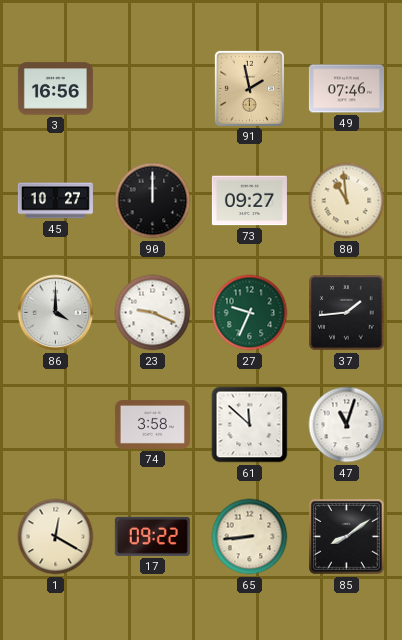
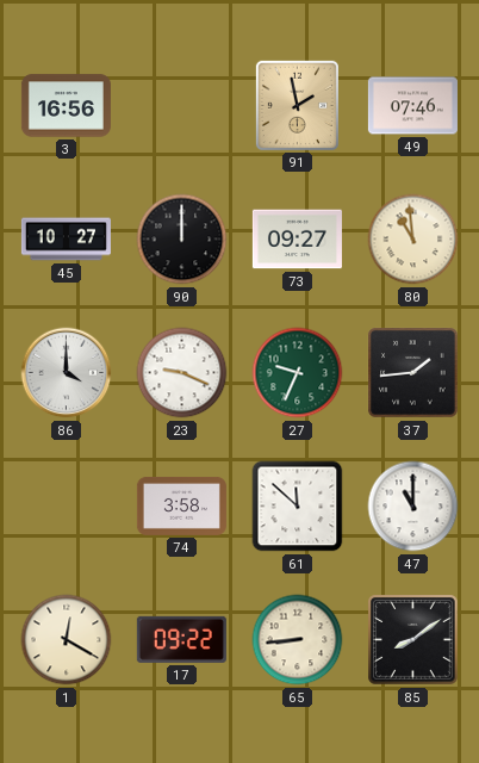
47: 11:03 -> 11:00
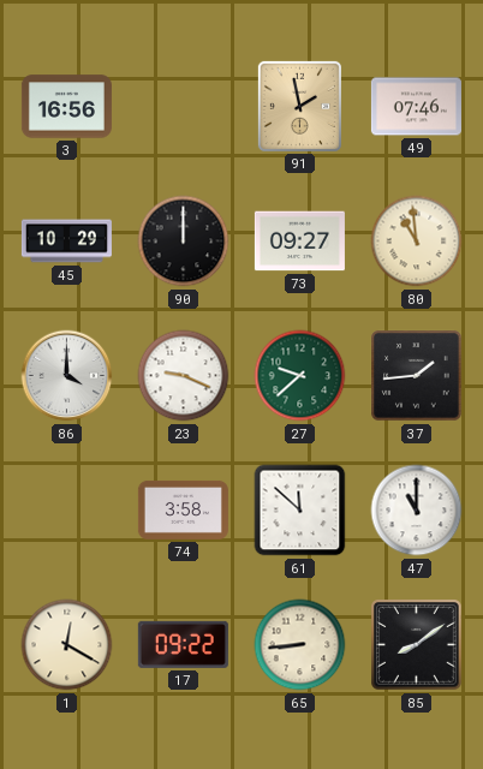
45: 10:27 -> 10:29
27: 9:34 -> 9:38
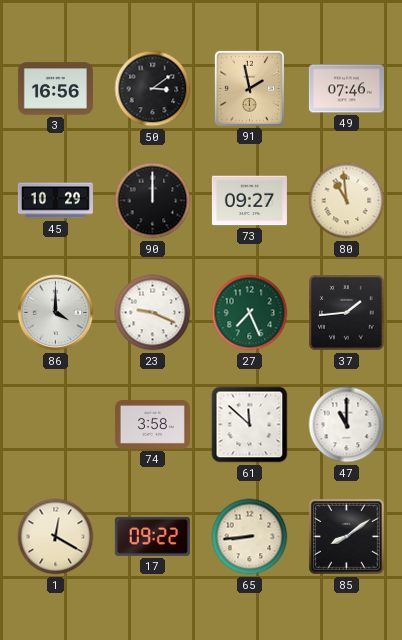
50: none -> 3:09
27: 9:38 -> 7:26
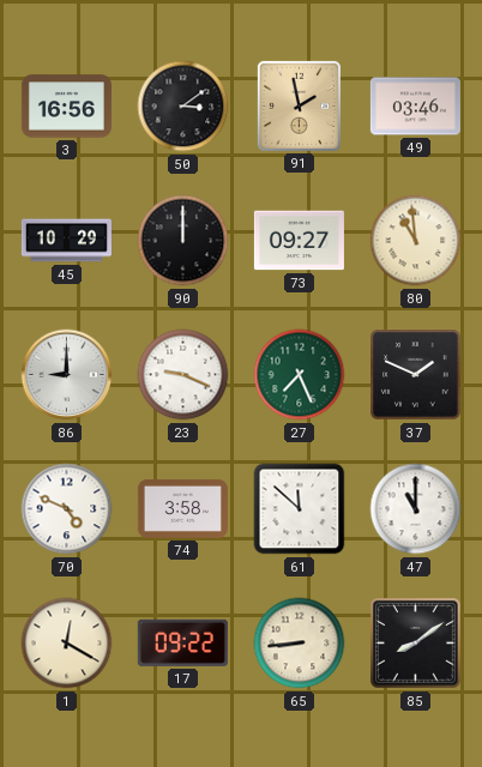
49: 07:46 -> 03:46
86: 4:00 -> 9:00
37: 1:44 -> 1:49
70: none -> 4:49
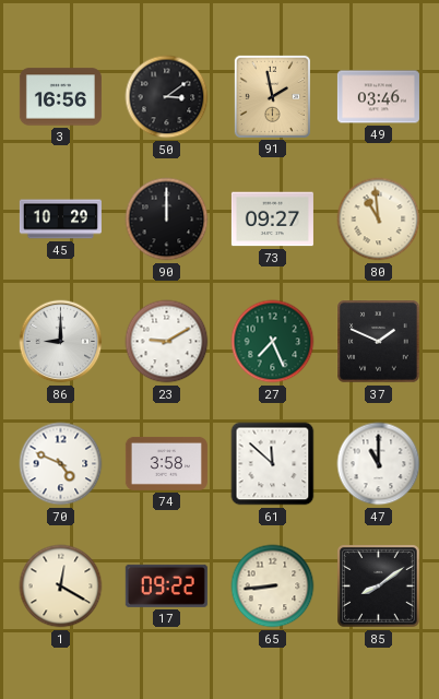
23: 9:19 -> 9:10
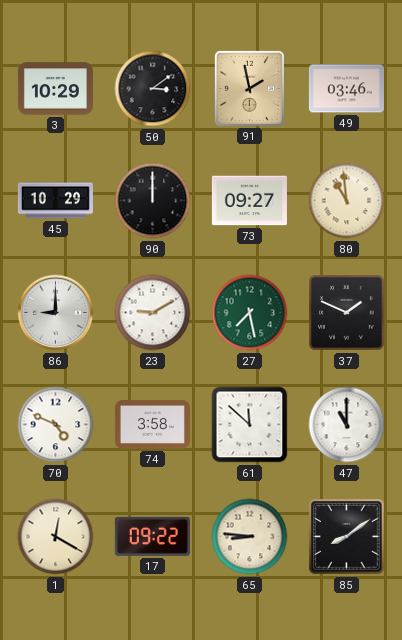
3: 16:56 -> 10:29
27: 7:26 -> 7:28
65: 8:44 -> 8:46
